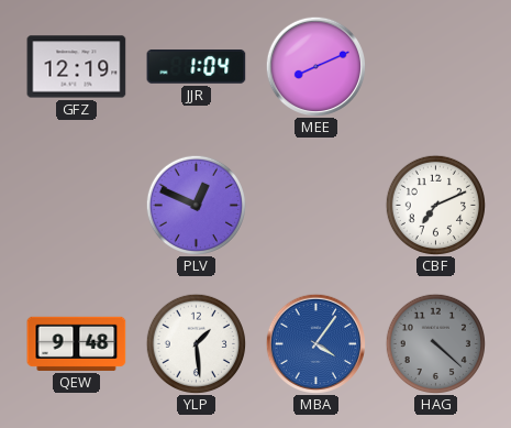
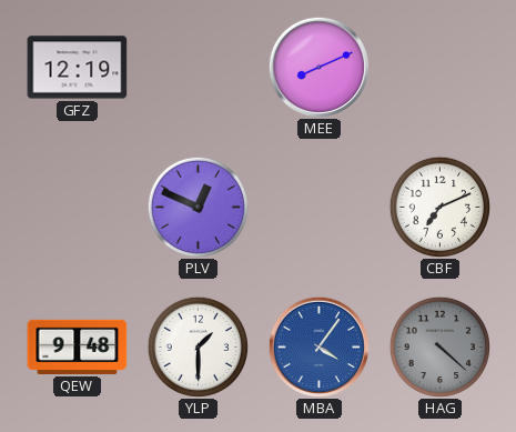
JJR: 1:04 -> none
YLP: 1:29 -> 1:30
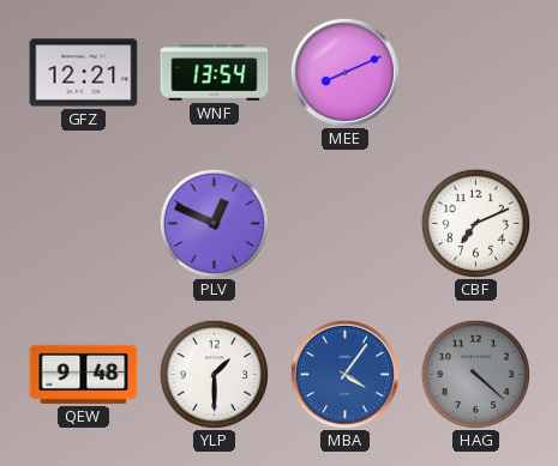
GFZ: 12:19 -> 12:21
WNF: none -> 13:54
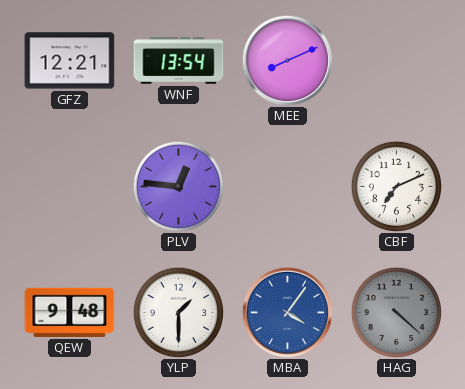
PLV: 12:49 -> 12:46
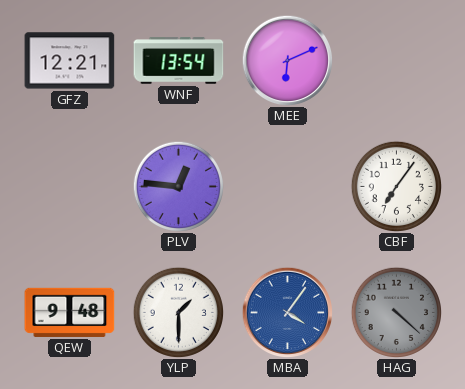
MEE: 8:11 -> 6:11
CBF: 7:11 -> 7:06
